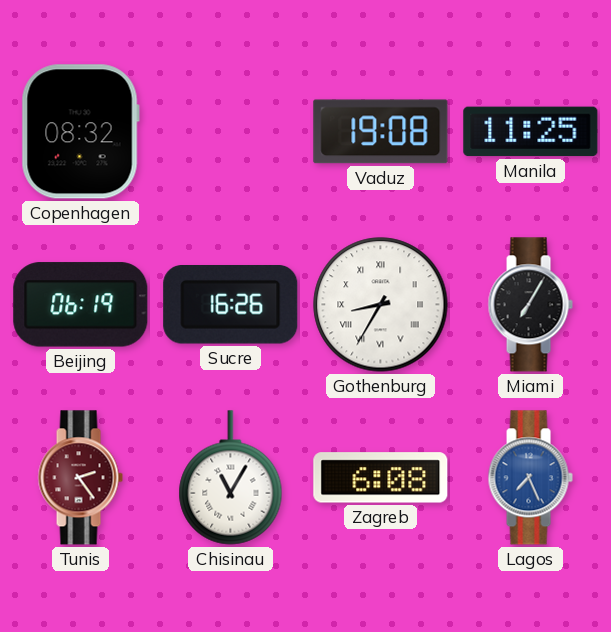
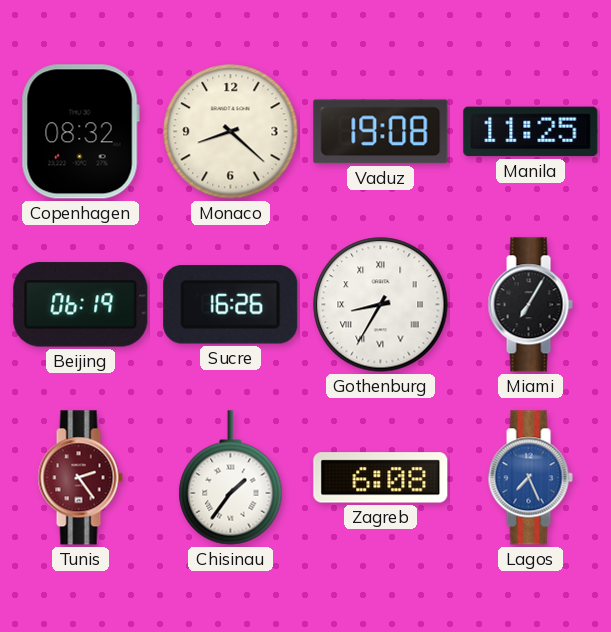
Monaco: none -> 8:22
Chisinau: 11:05 -> 1:36
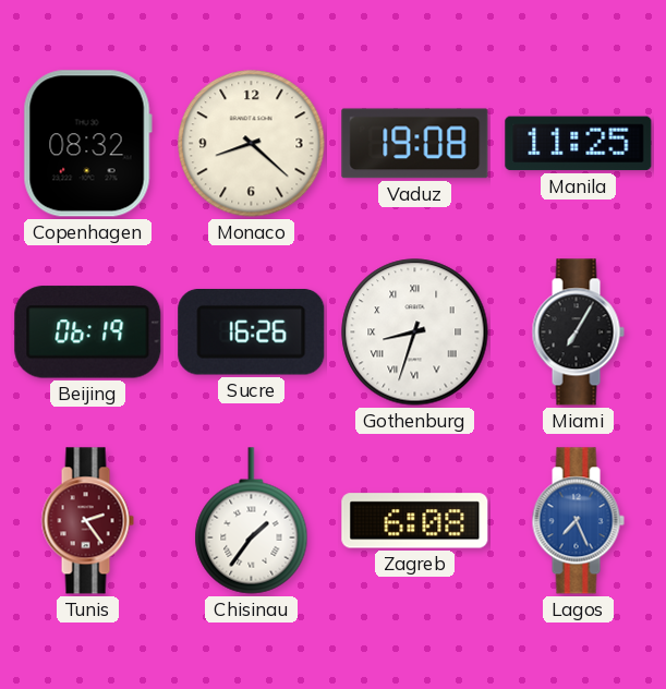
Gothenburg: 8:35 -> 8:33
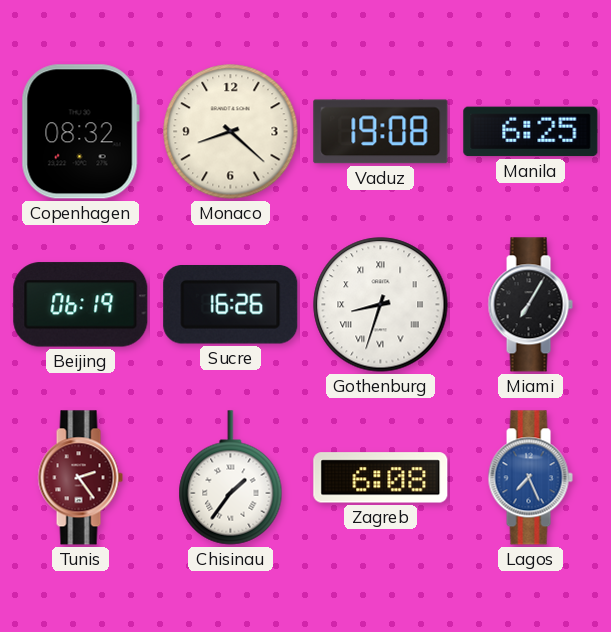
Manila: 11:25 -> 6:25
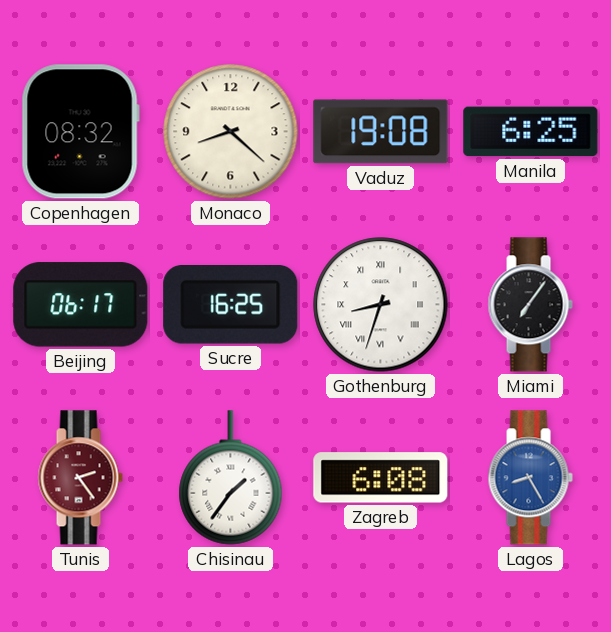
Beijing: 06:19 -> 06:17
Sucre: 16:26 -> 16:25
Miami: 7:05 -> 7:06
Lagos: 7:26 -> 8:25
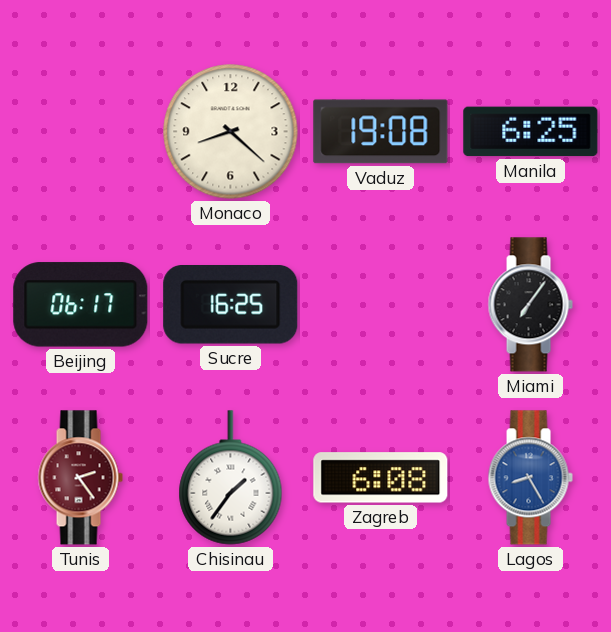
Copenhagen: 08:32 -> none
Gothenburg: 8:33 -> none
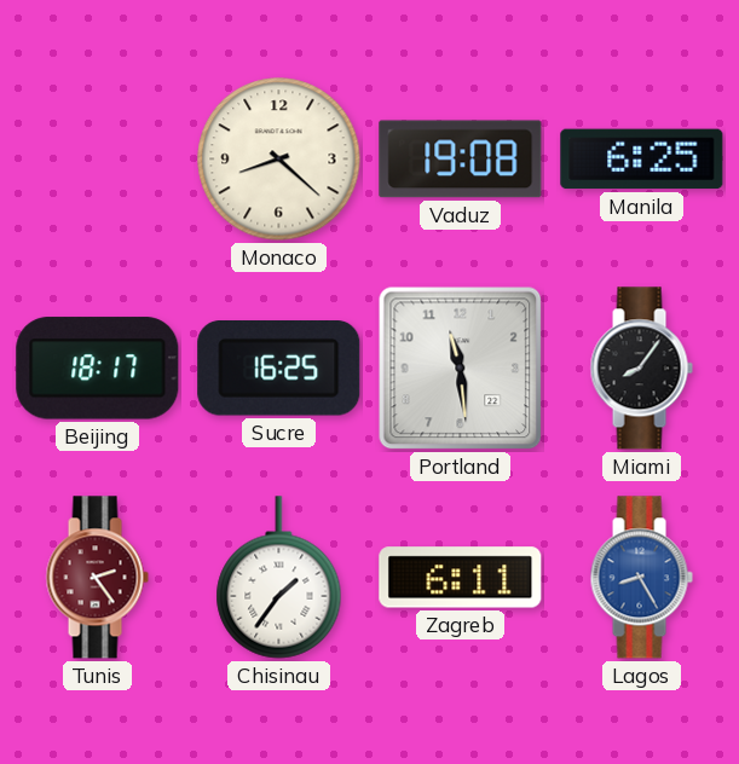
Beijing: 06:17 -> 18:17
Portland: none -> 11:29
Miami: 7:06 -> 8:06
Zagreb: 6:08 -> 6:11
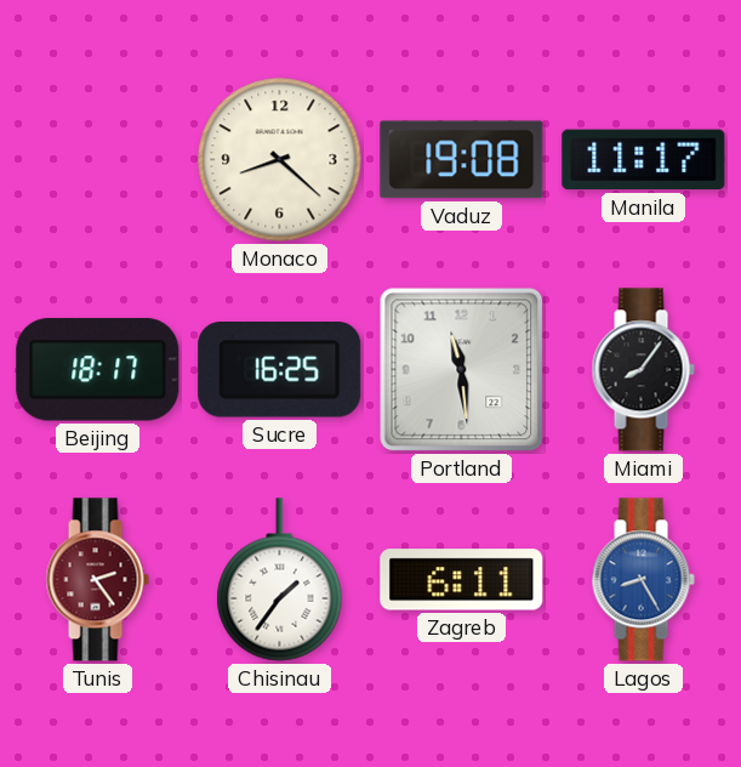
Manila: 6:25 -> 11:17
